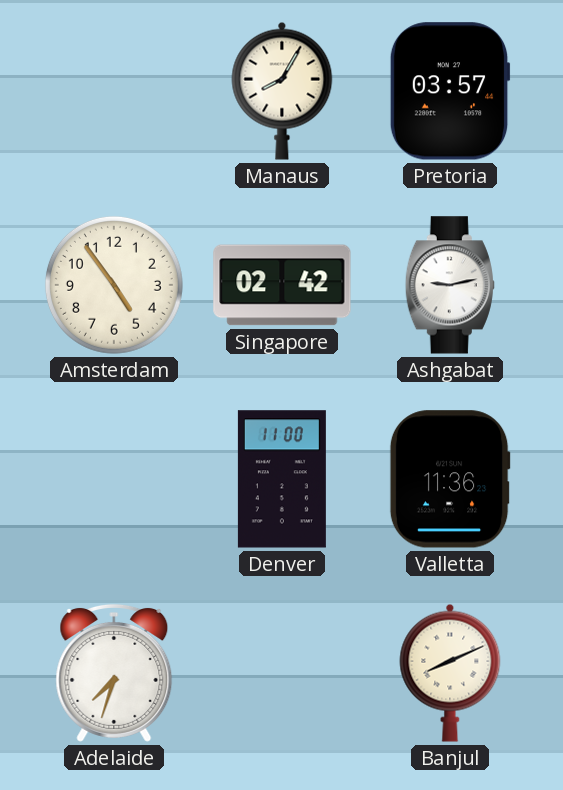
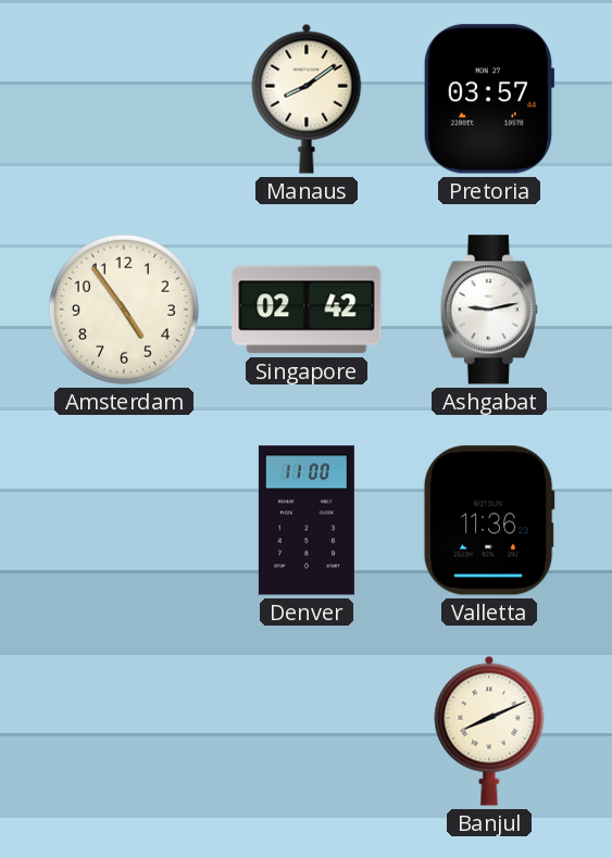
Manaus: 8:05 -> 8:09
Adelaide: 7:33 -> none
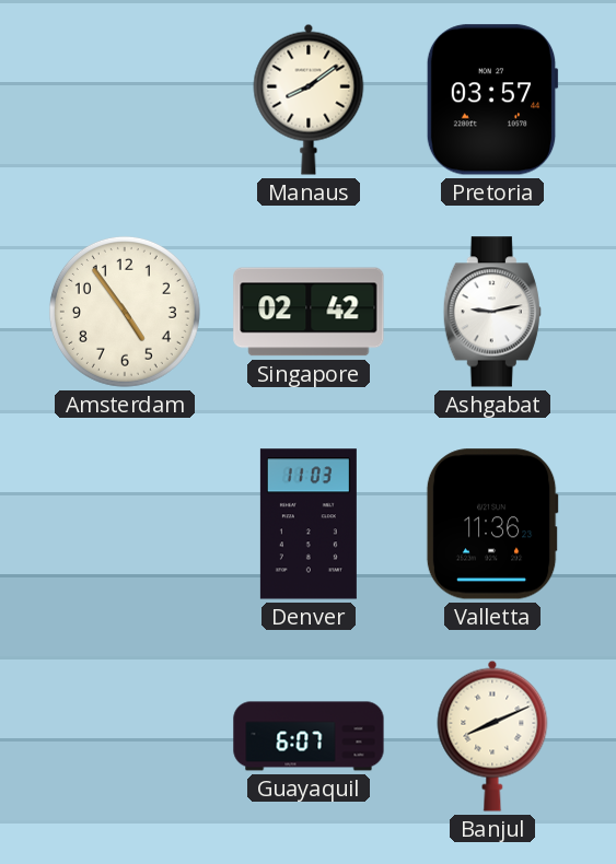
Denver: 11:00 -> 11:03
Guayaquil: none -> 6:07
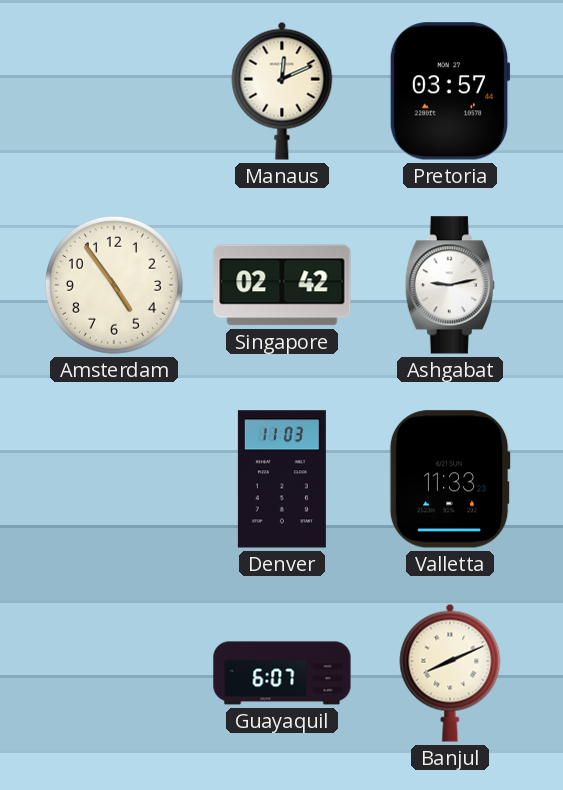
Manaus: 8:09 -> 12:11
Valletta: 11:36 -> 11:33
